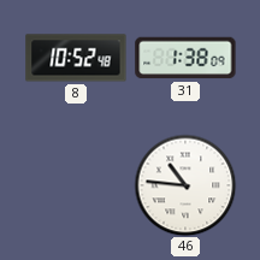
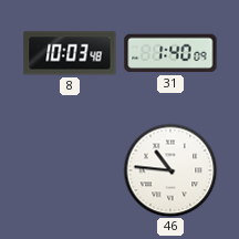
8: 10:52 -> 10:03
31: 1:38 -> 1:40
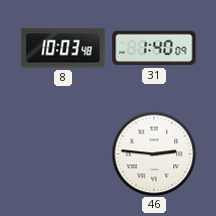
46: 10:46 -> 2:46
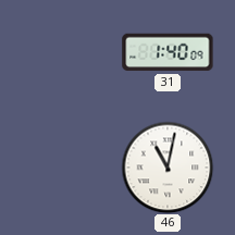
8: 10:03 -> none
46: 2:46 -> 11:02
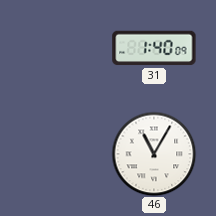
46: 11:02 -> 11:05
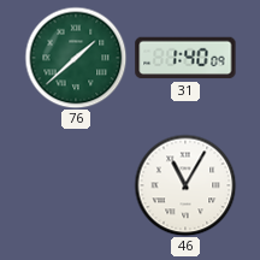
76: none -> 1:38
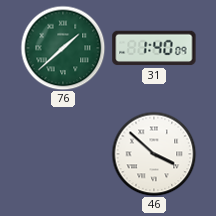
46: 11:05 -> 3:52
